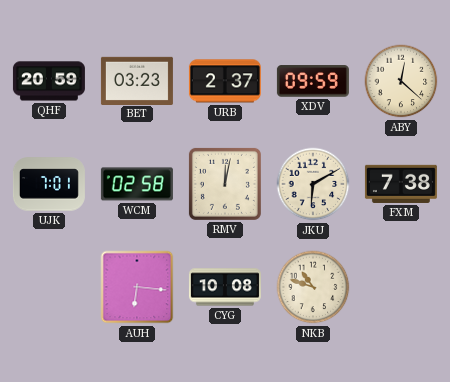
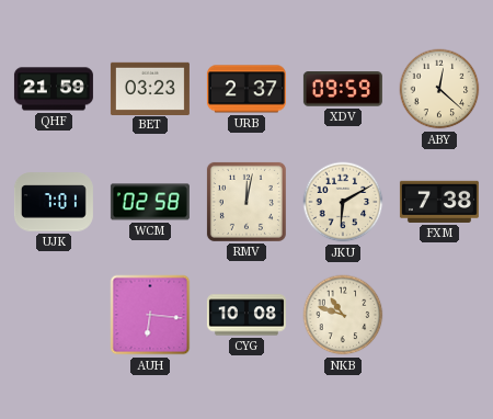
QHF: 20:59 -> 21:59
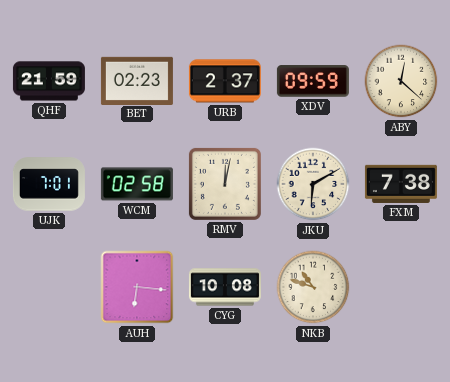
BET: 03:23 -> 02:23
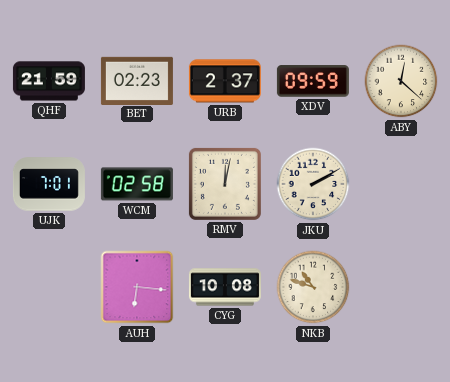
JKU: 6:10 -> 2:10
FXM: 7:38 -> none
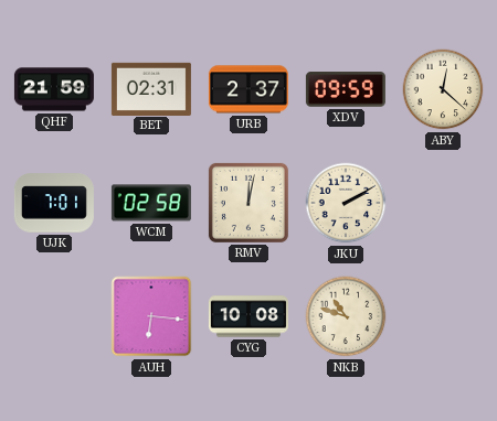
BET: 02:23 -> 02:31
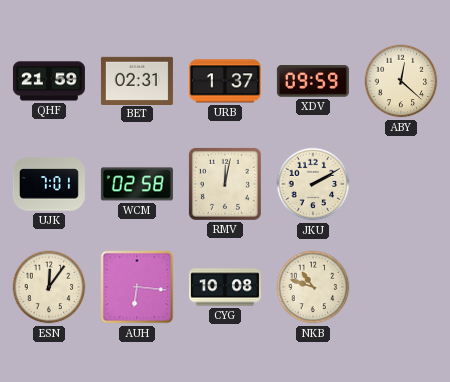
URB: 2:37 -> 1:37
ESN: none -> 12:06
